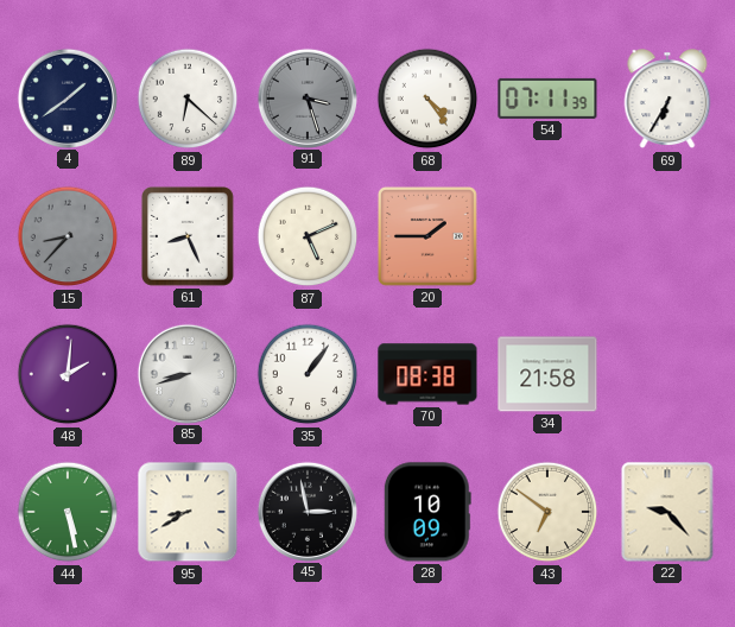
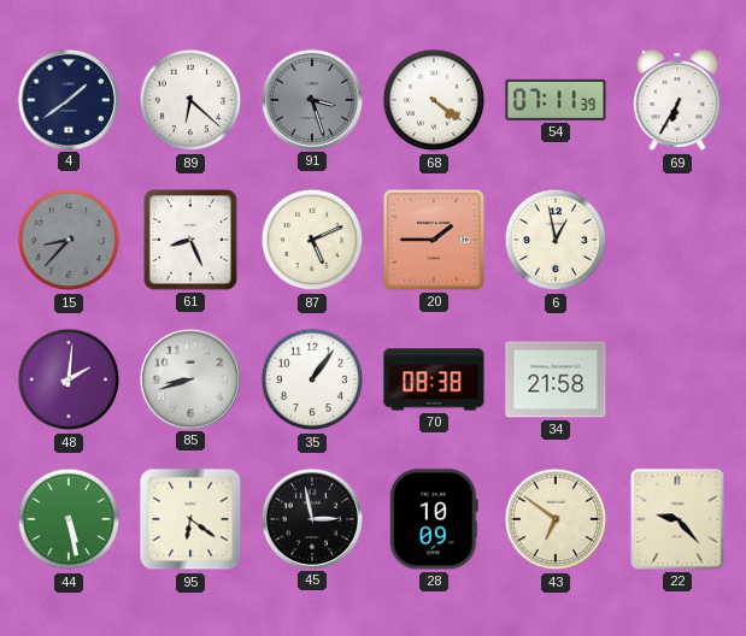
68: 4:24 -> 4:21
6: none -> 12:58
95: 8:40 -> 6:21
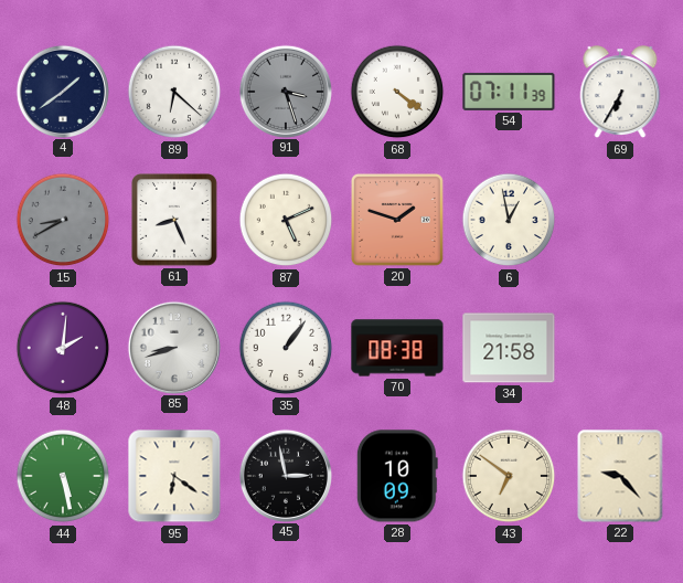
15: 8:37 -> 8:40
20: 1:45 -> 1:48
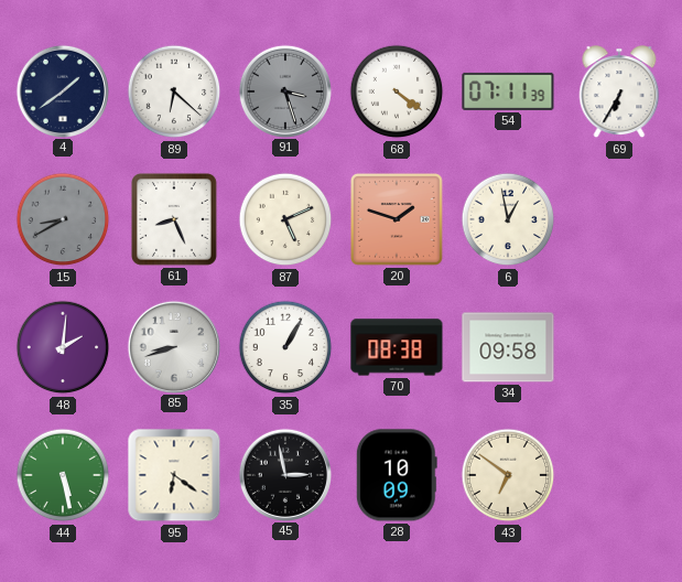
35: 1:06 -> 1:05
34: 21:58 -> 09:58
22: 9:23 -> none
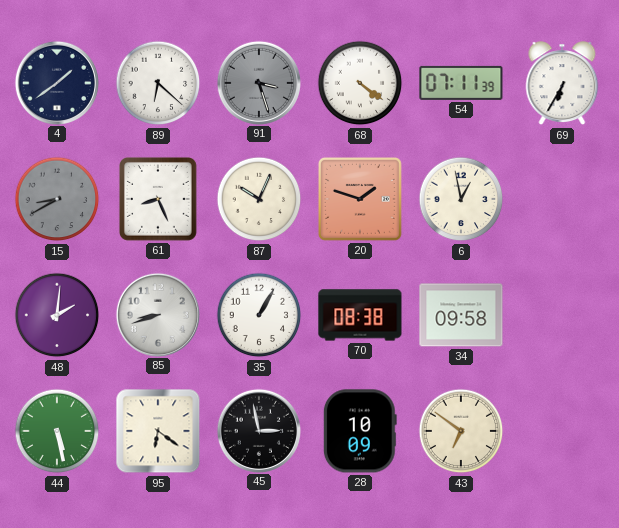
87: 5:11 -> 10:04
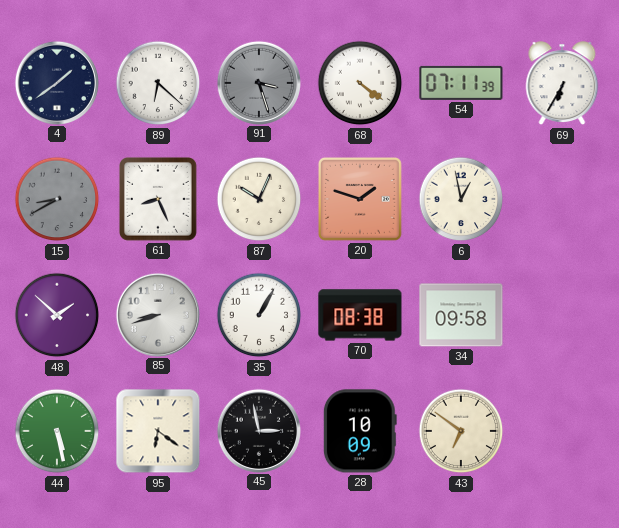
48: 2:01 -> 1:52
